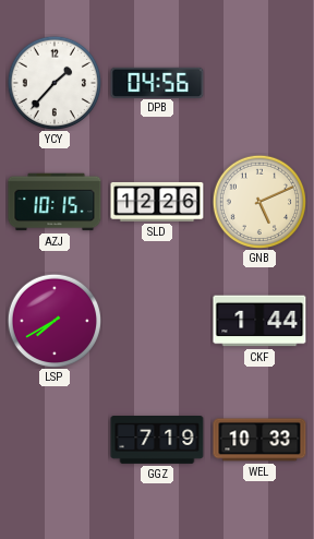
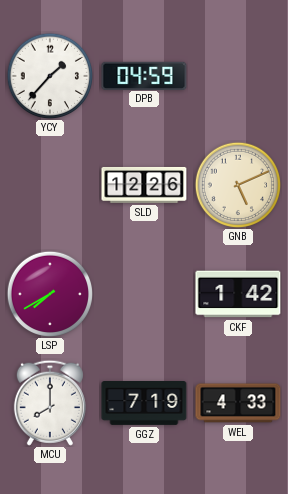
DPB: 04:56 -> 04:59
AZJ: 10:15 -> none
CKF: 1:44 -> 1:42
MCU: none -> 8:00
WEL: 10:33 -> 4:33
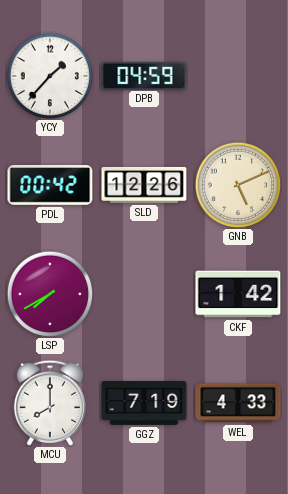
PDL: none -> 00:42
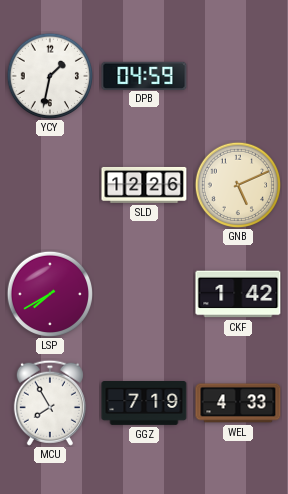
YCY: 1:37 -> 1:32
PDL: 00:42 -> none
MCU: 8:00 -> 7:55
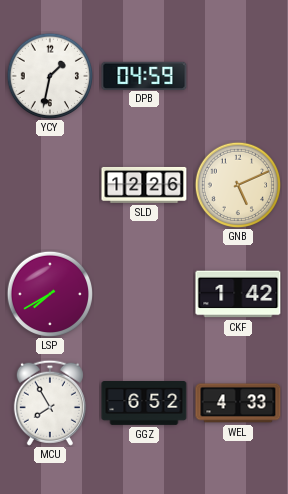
GGZ: 7:19 -> 6:52
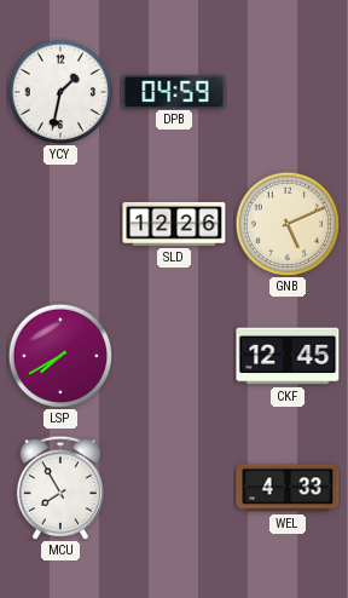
CKF: 1:42 -> 12:45
GGZ: 6:52 -> none
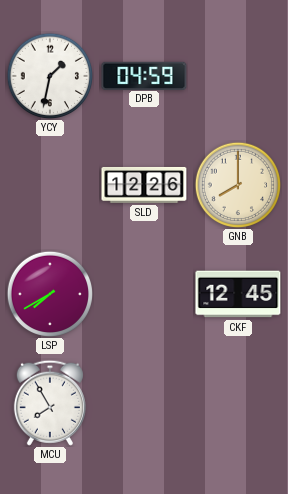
GNB: 5:11 -> 8:00
WEL: 4:33 -> none
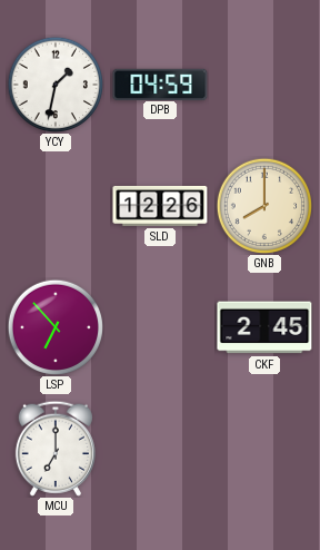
LSP: 7:40 -> 6:53
CKF: 12:45 -> 2:45
MCU: 7:55 -> 7:00
